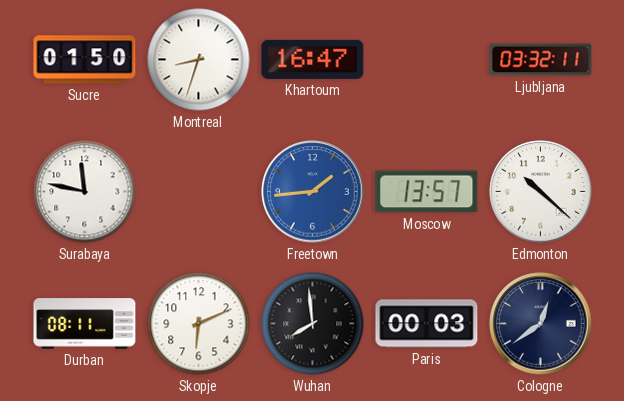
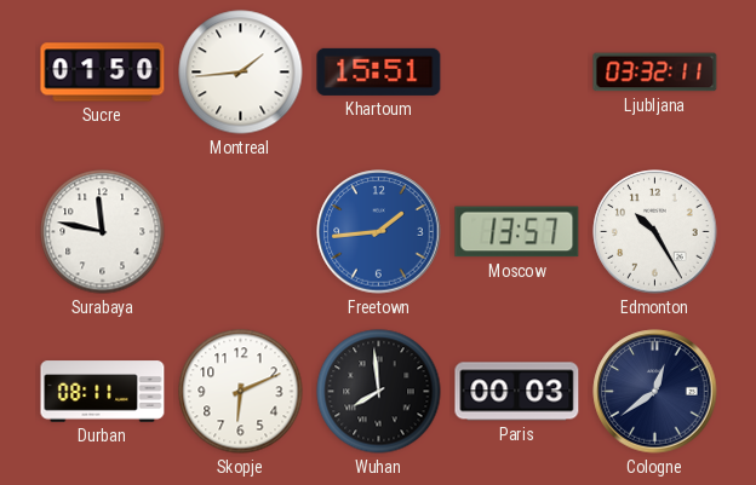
Montreal: 8:33 -> 1:44
Khartoum: 16:47 -> 15:51
Edmonton: 10:22 -> 10:25
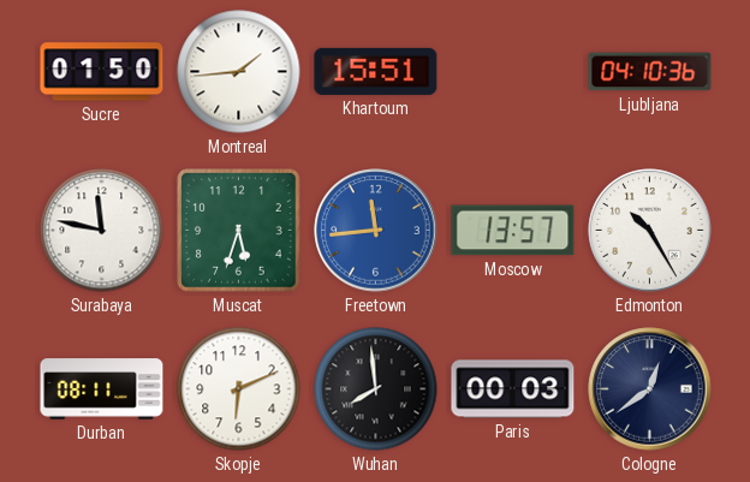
Ljubljana: 03:32 -> 04:10
Muscat: none -> 5:33
Freetown: 1:44 -> 11:44
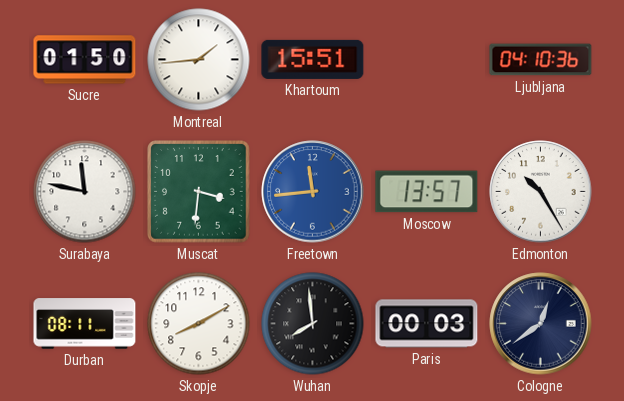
Muscat: 5:33 -> 3:31
Skopje: 6:11 -> 8:10
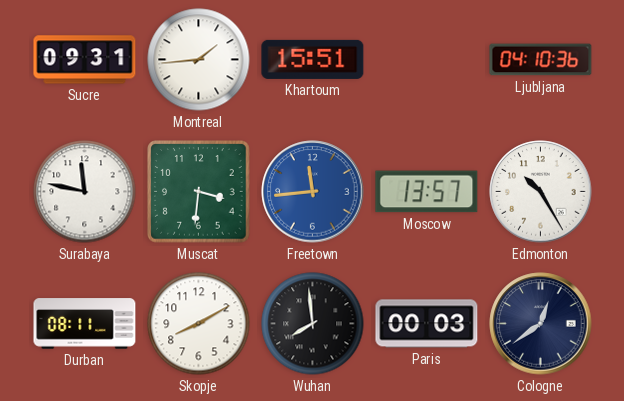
Sucre: 01:50 -> 09:31
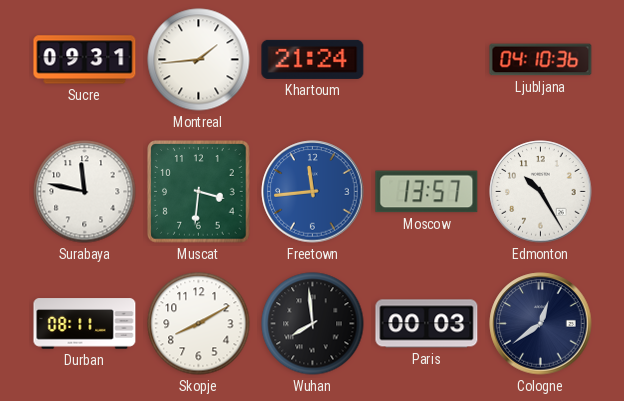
Khartoum: 15:51 -> 21:24
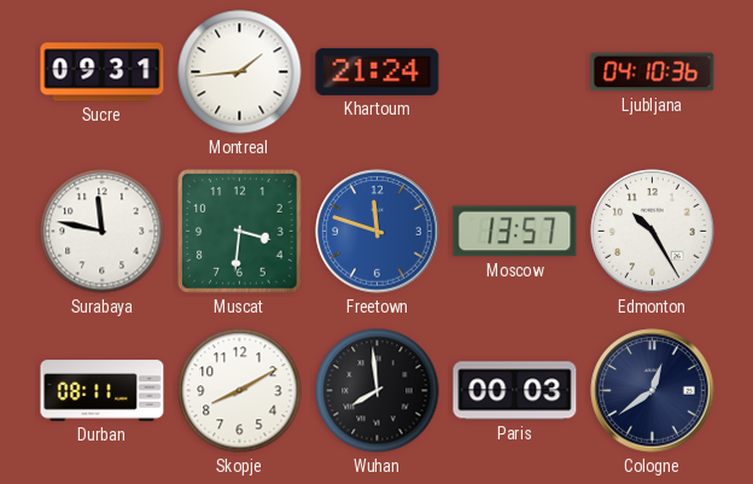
Freetown: 11:44 -> 11:48
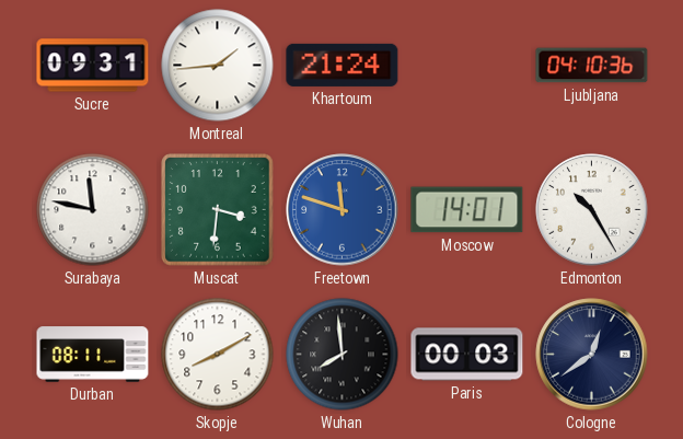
Moscow: 13:57 -> 14:01
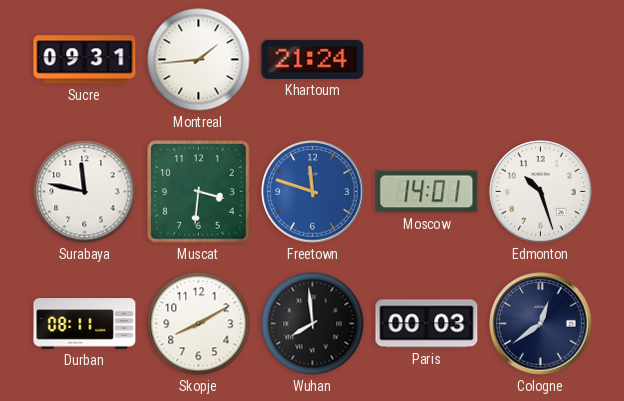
Ljubljana: 04:10 -> none
Edmonton: 10:25 -> 10:27
